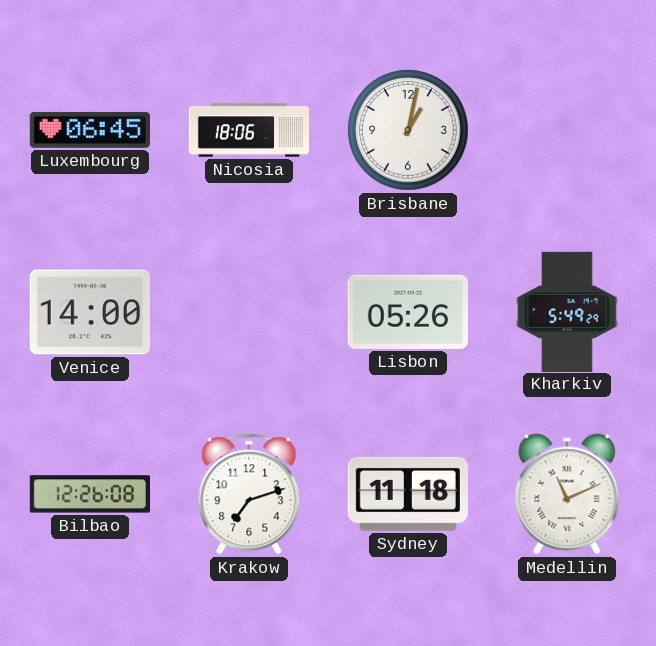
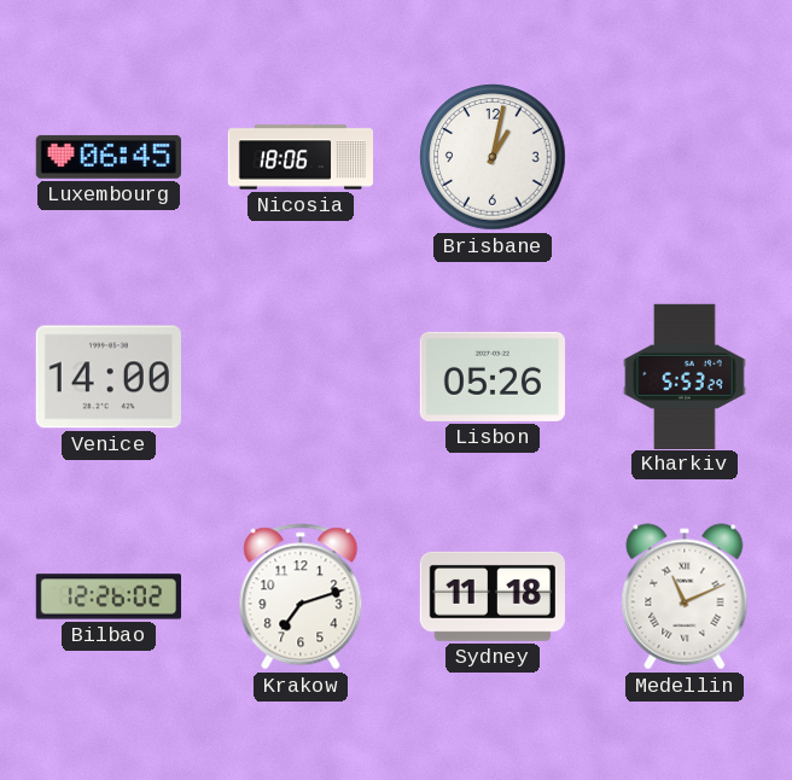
Kharkiv: 5:49 -> 5:53
Bilbao: 12:26:08 -> 12:26:02
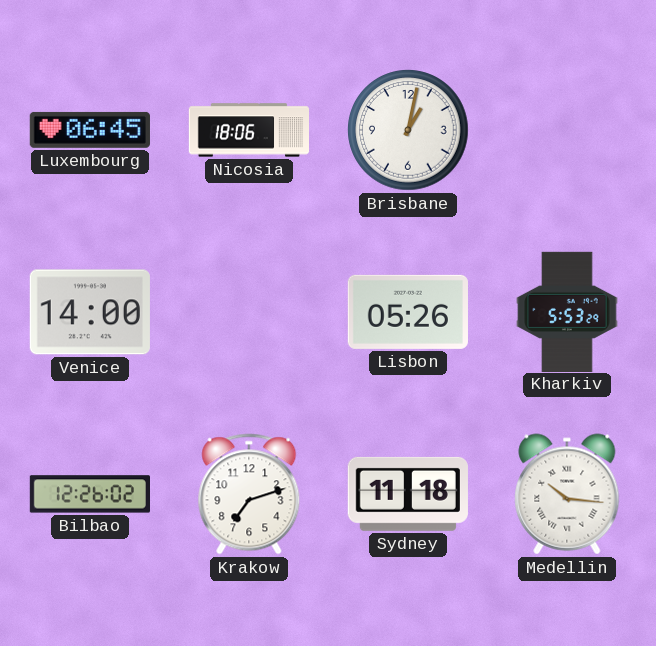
Medellin: 11:11 -> 10:16
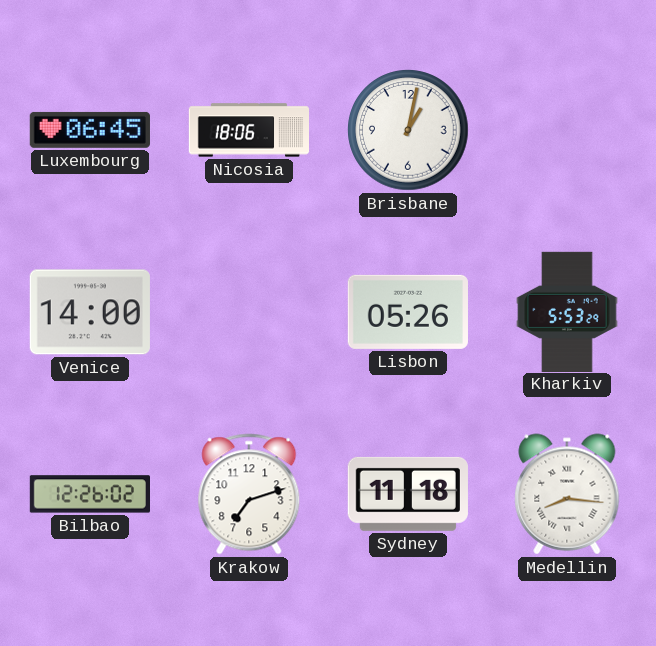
Medellin: 10:16 -> 8:16
